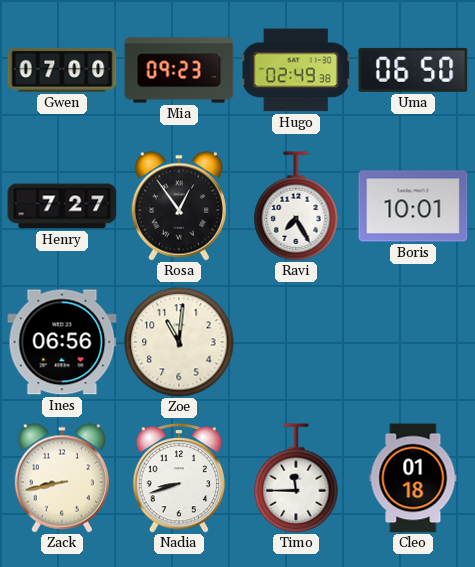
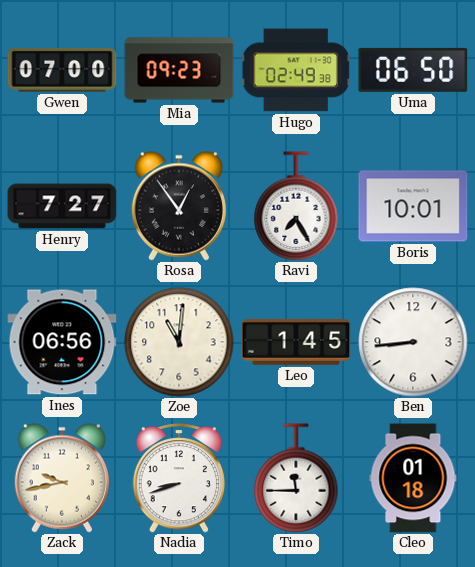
Leo: none -> 1:45
Ben: none -> 8:44
Zack: 8:43 -> 9:43
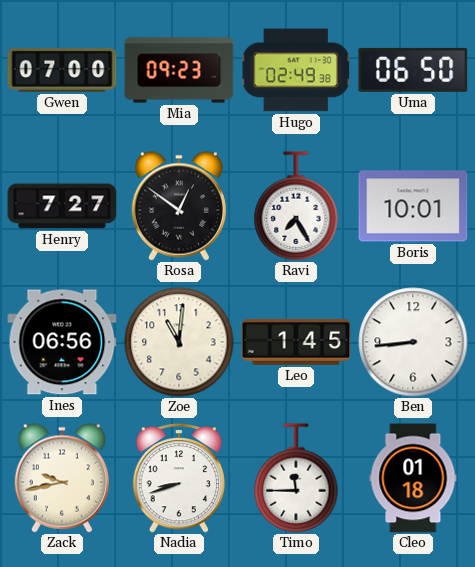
Rosa: 12:54 -> 12:51
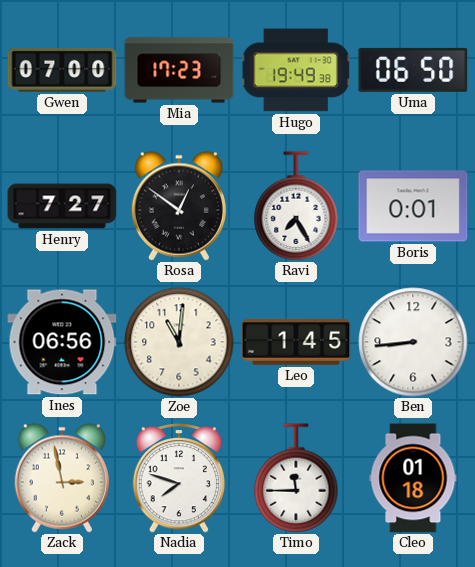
Mia: 09:23 -> 17:23
Hugo: 02:49 -> 19:49
Boris: 10:01 -> 0:01
Zack: 9:43 -> 2:58
Nadia: 8:42 -> 7:48
